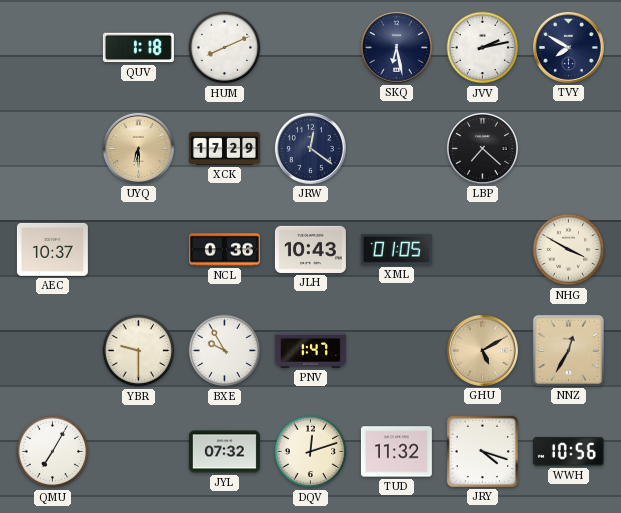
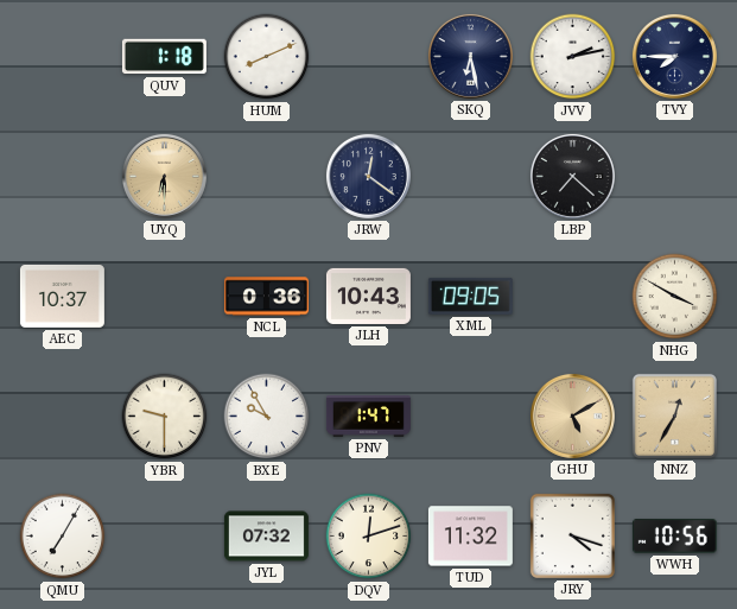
TVY: 7:50 -> 7:45
XCK: 17:29 -> none
XML: 01:05 -> 09:05
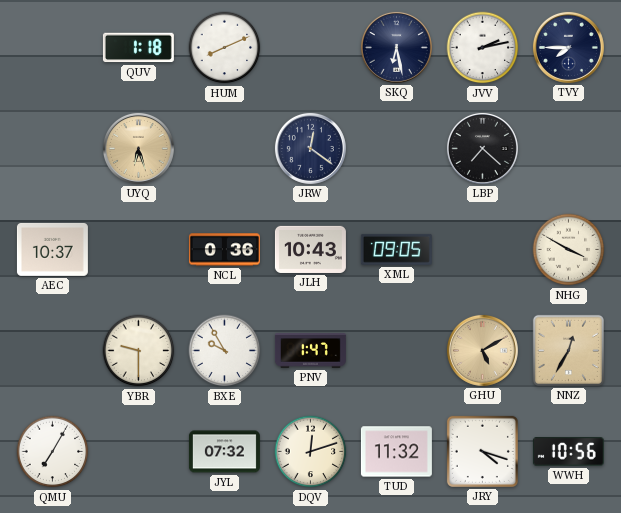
UYQ: 6:30 -> 6:27
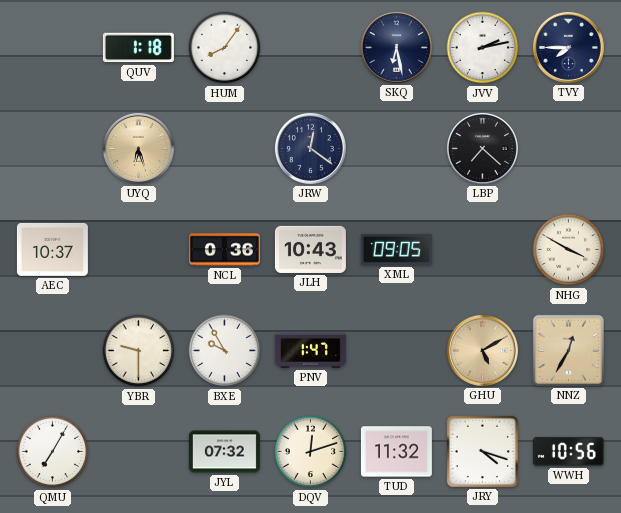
HUM: 8:11 -> 8:06
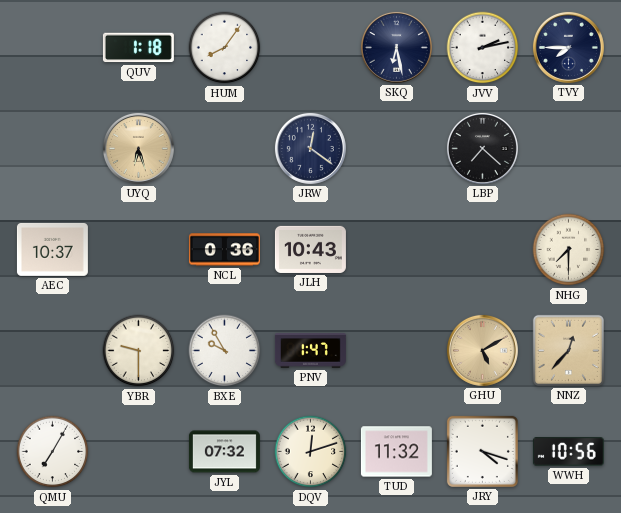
XML: 09:05 -> none
NHG: 3:50 -> 7:30
NNZ: 12:35 -> 12:37
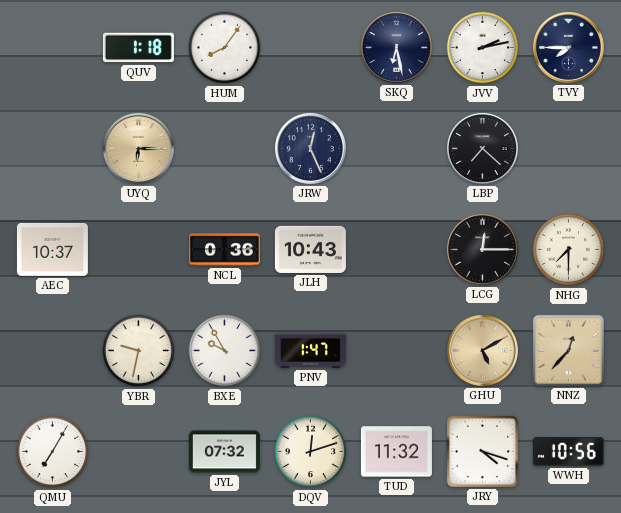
UYQ: 6:27 -> 6:15
JRW: 12:21 -> 12:26
LCG: none -> 12:15
YBR: 9:30 -> 9:32
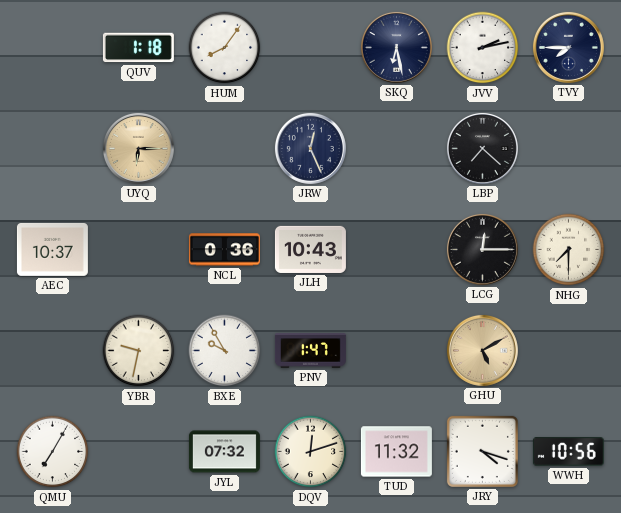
NNZ: 12:37 -> none
